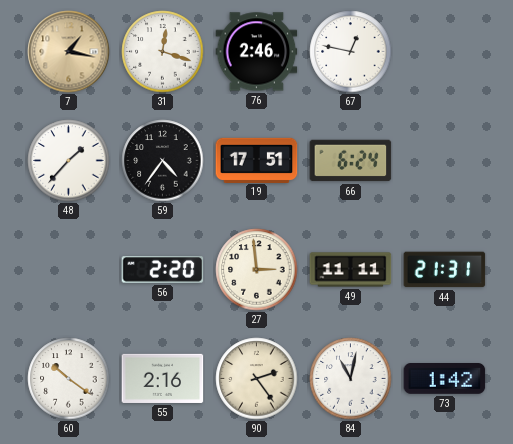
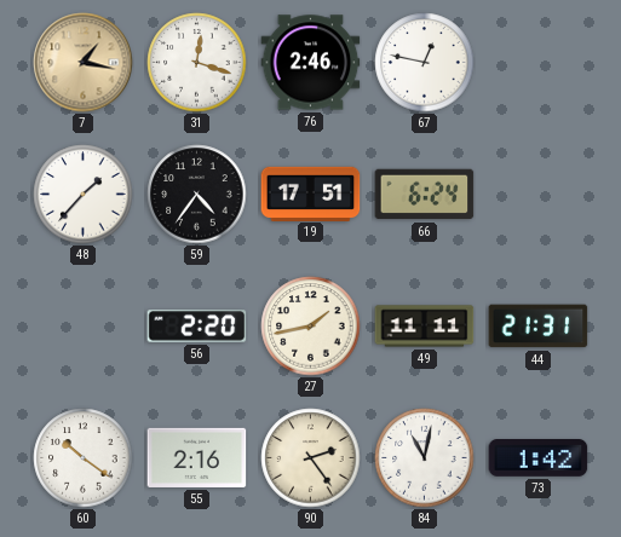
27: 2:59 -> 1:43
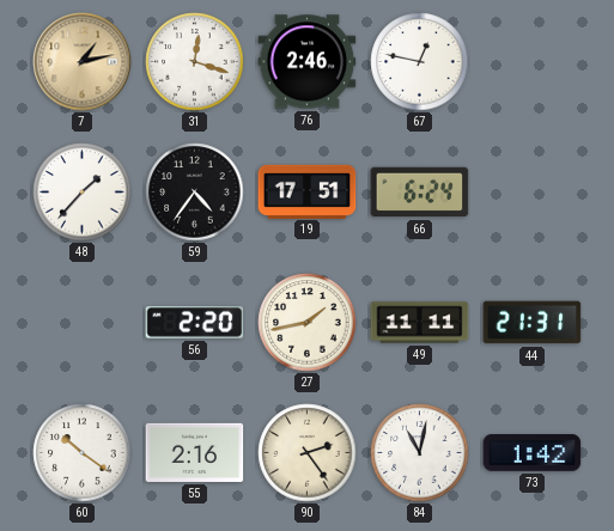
7: 1:17 -> 1:13
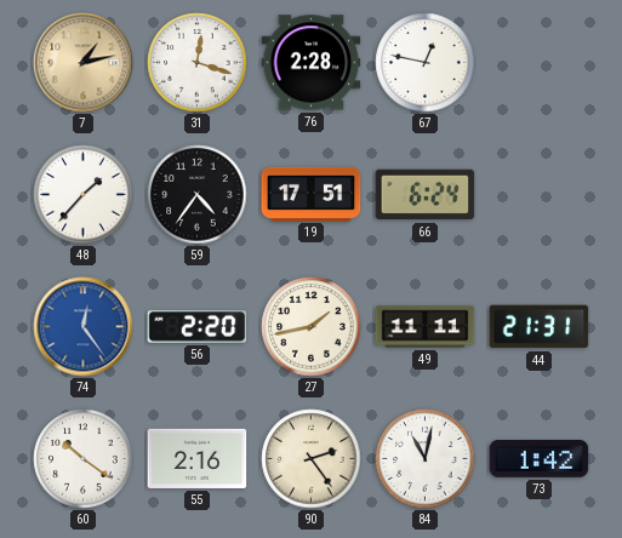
76: 2:46 -> 2:28
74: none -> 12:24
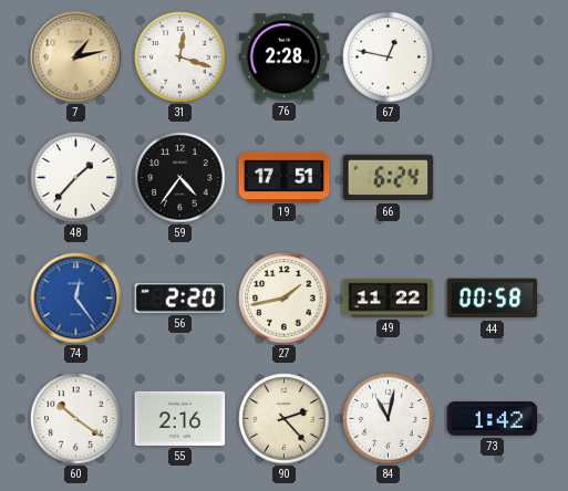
49: 11:11 -> 11:22
44: 21:31 -> 00:58
90: 2:24 -> 2:23
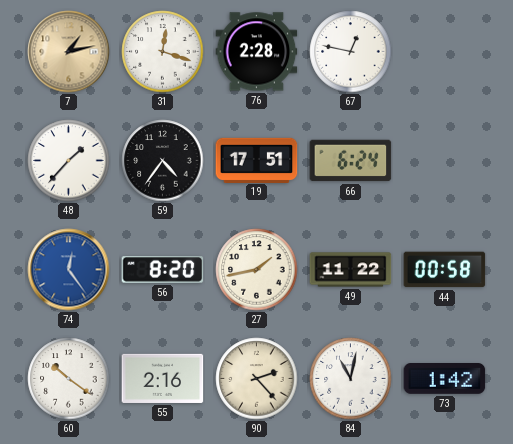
56: 2:20 -> 8:20
